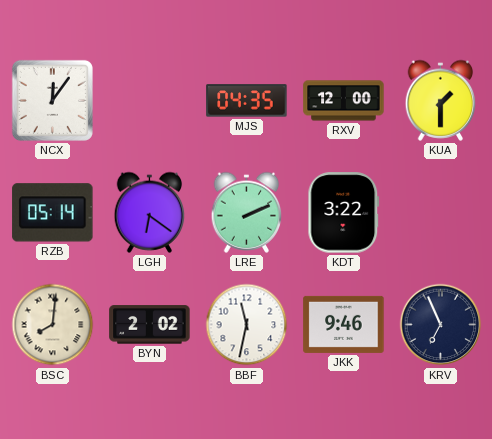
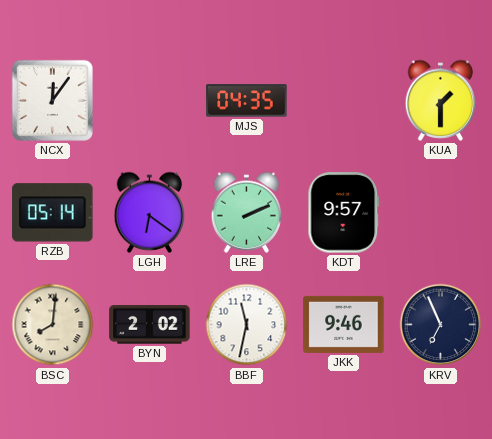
RXV: 12:00 -> none
KDT: 3:22 -> 9:57
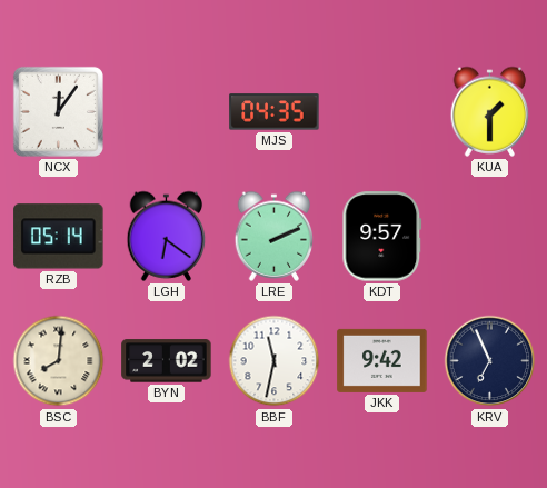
JKK: 9:46 -> 9:42
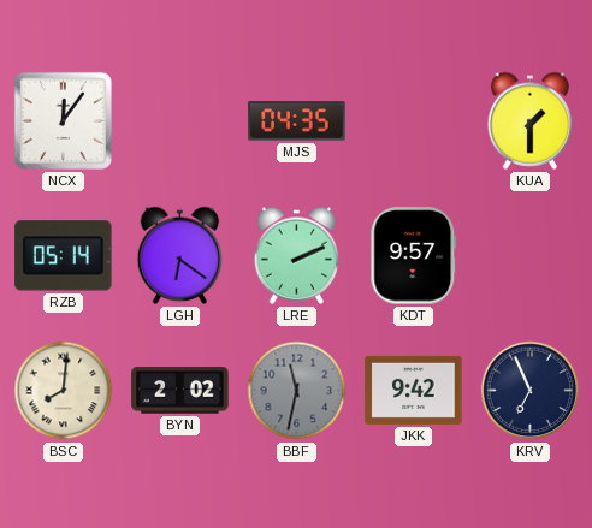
BBF dial: white -> grey
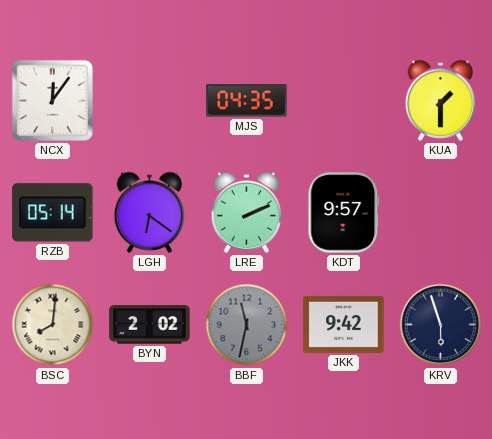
KRV: 6:56 -> 5:57
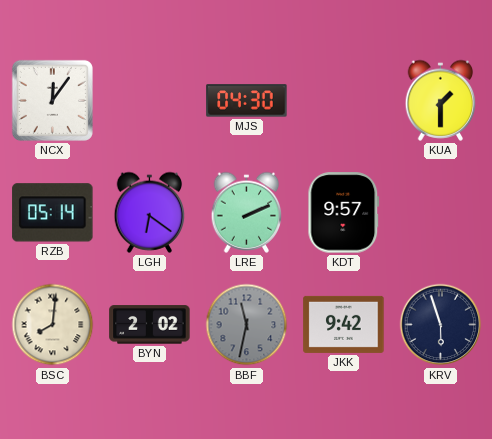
MJS: 04:35 -> 04:30
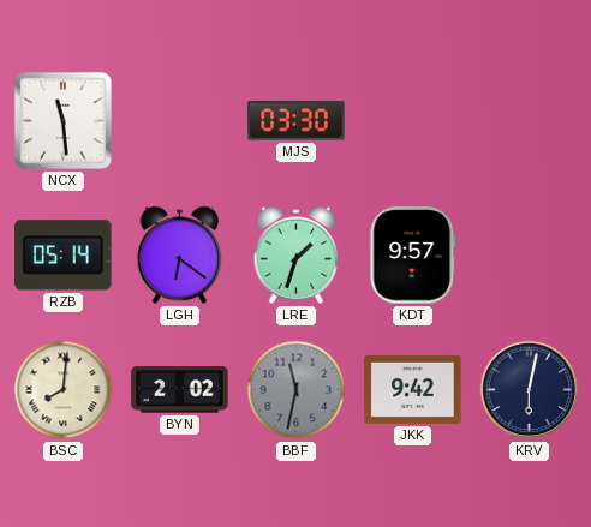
NCX: 12:06 -> 11:29
MJS: 04:30 -> 03:30
KUA: 1:30 -> none
LRE: 2:11 -> 1:33
KRV: 5:57 -> 6:02
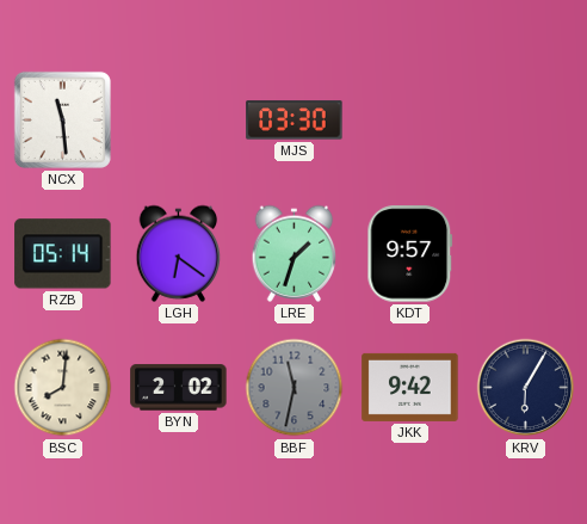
KRV: 6:02 -> 6:05
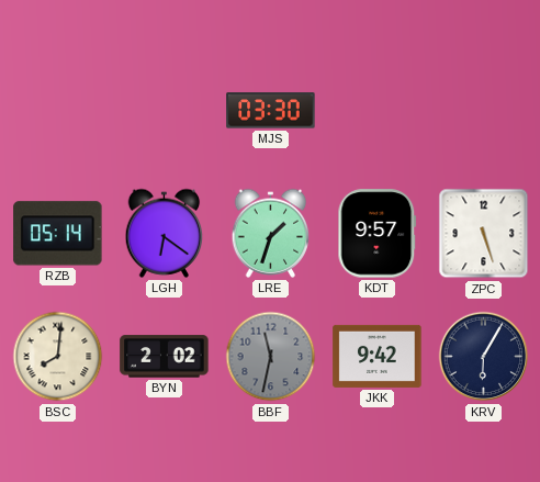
NCX: 11:29 -> none
ZPC: none -> 5:27
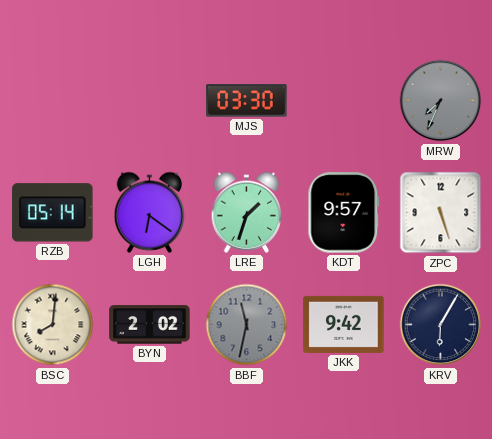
MRW: none -> 7:34
